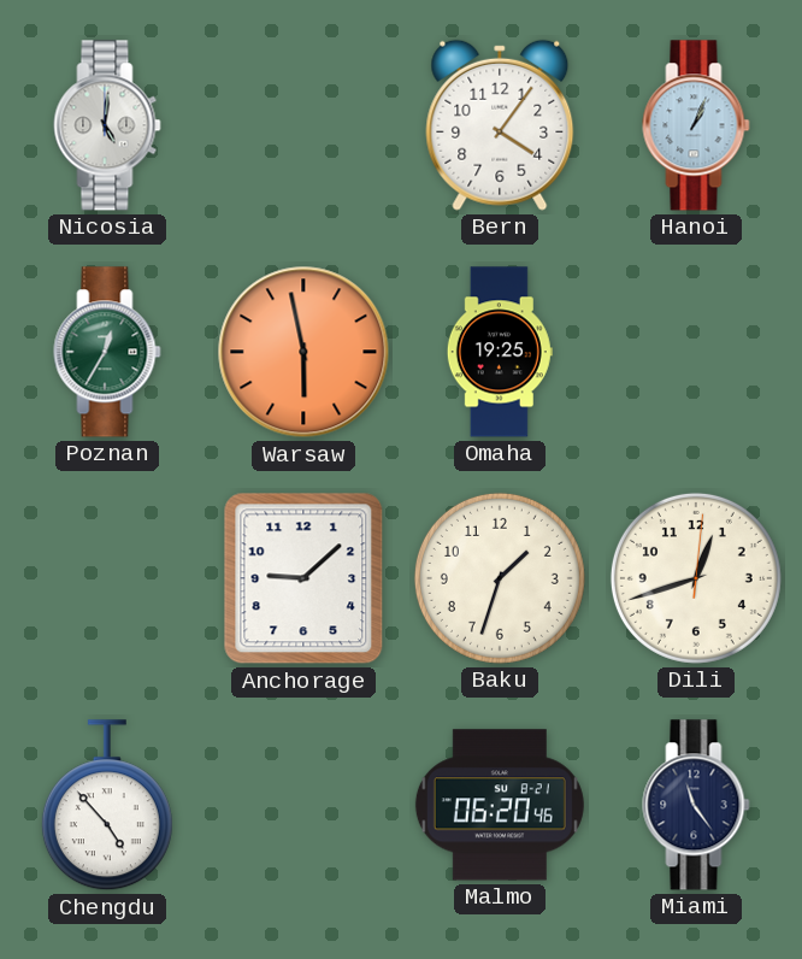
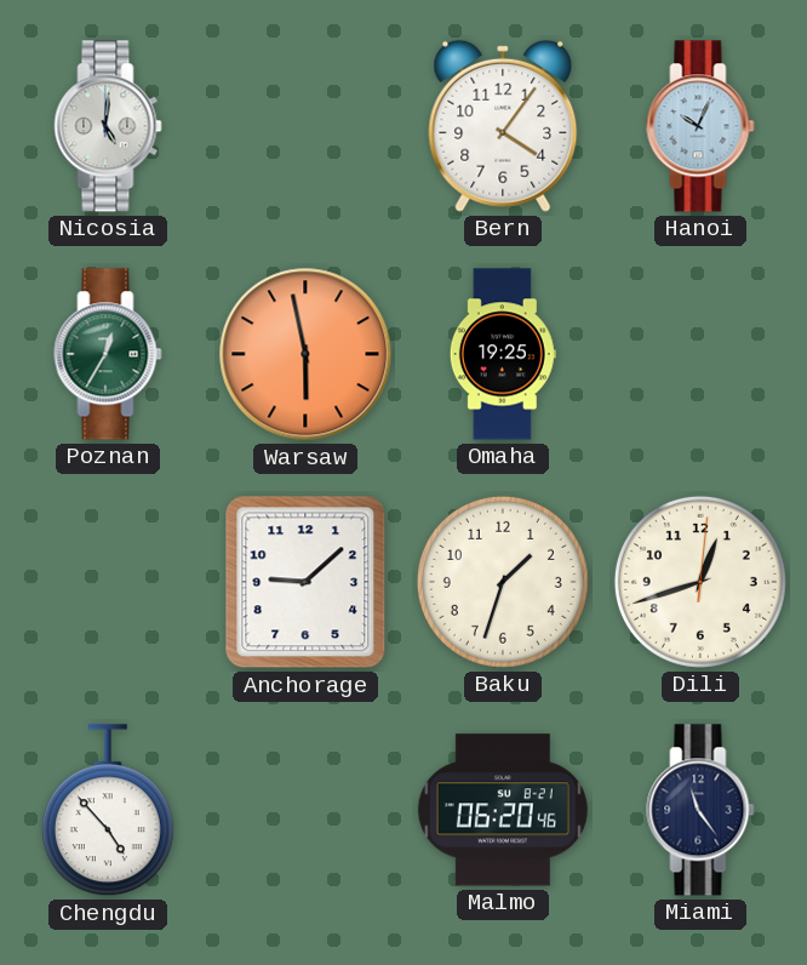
Hanoi: 1:04 -> 10:04
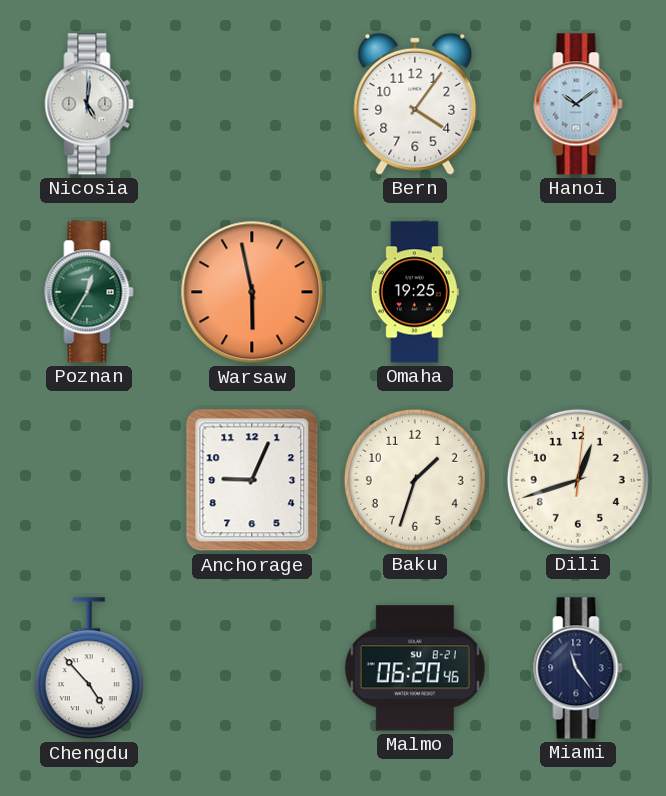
Hanoi: 10:04 -> 10:09
Anchorage: 9:08 -> 9:04
